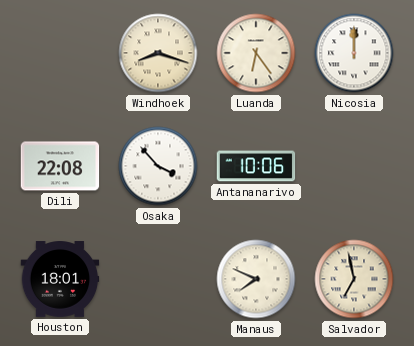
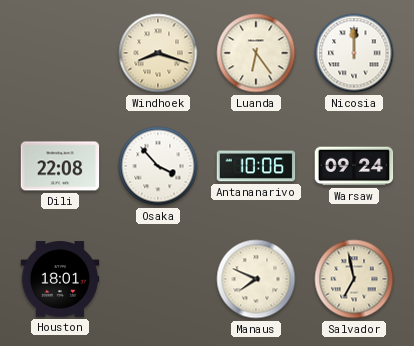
Warsaw: none -> 09:24
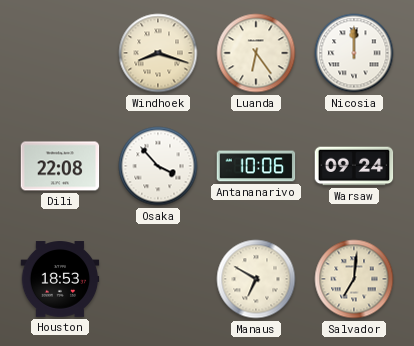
Houston: 18:01 -> 18:53
Manaus: 7:49 -> 6:50
Salvador: 6:58 -> 7:01
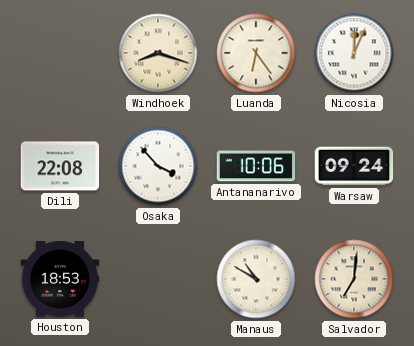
Nicosia: 12:00 -> 12:04
Manaus: 6:50 -> 10:50
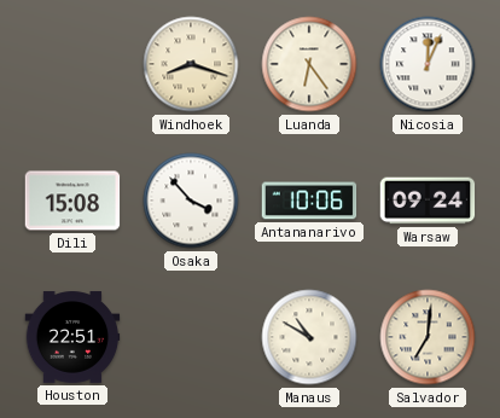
Dili: 22:08 -> 15:08
Houston: 18:53 -> 22:51
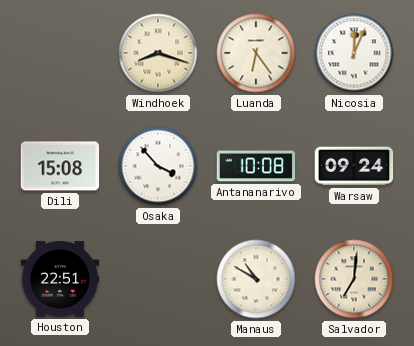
Antananarivo: 10:06 -> 10:08
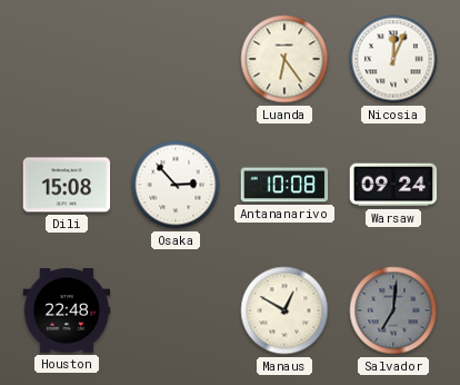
Windhoek: 8:18 -> none
Osaka: 3:53 -> 2:53
Houston: 22:51 -> 22:48
Manaus: 10:50 -> 12:50
Salvador dial: cream -> grey
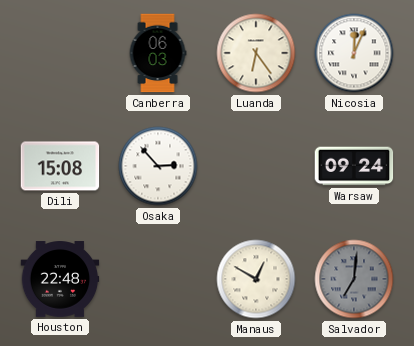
Canberra: none -> 06:03
Antananarivo: 10:08 -> none
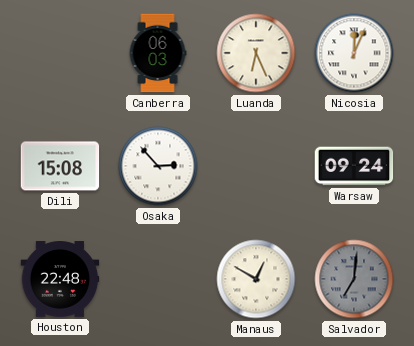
Luanda: 6:24 -> 6:26
